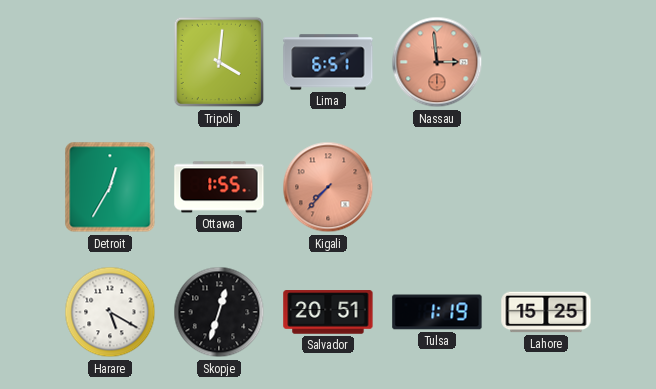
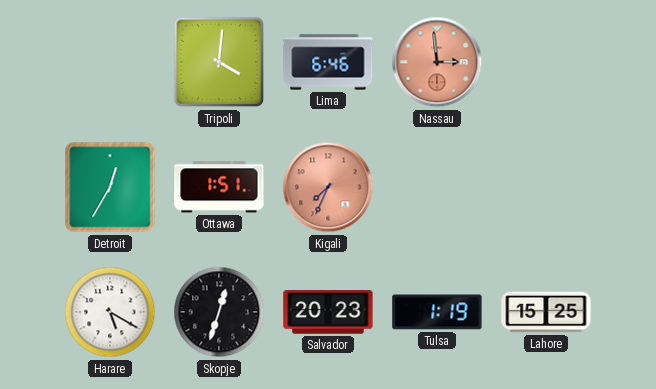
Lima: 6:51 -> 6:46
Ottawa: 1:55 -> 1:51
Kigali: 7:37 -> 7:34
Salvador: 20:51 -> 20:23
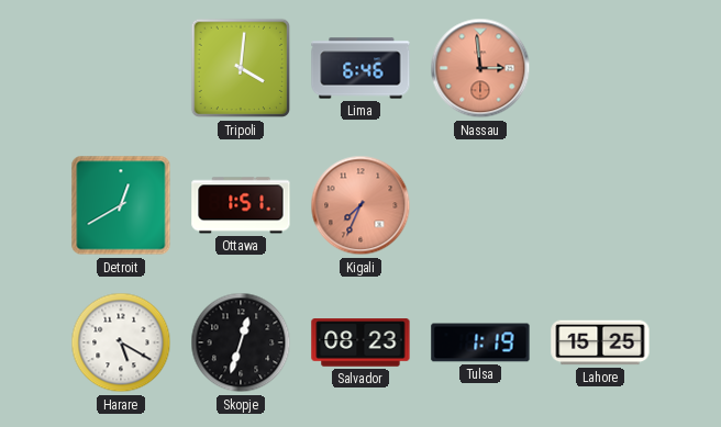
Detroit: 12:35 -> 12:40
Salvador: 20:23 -> 08:23
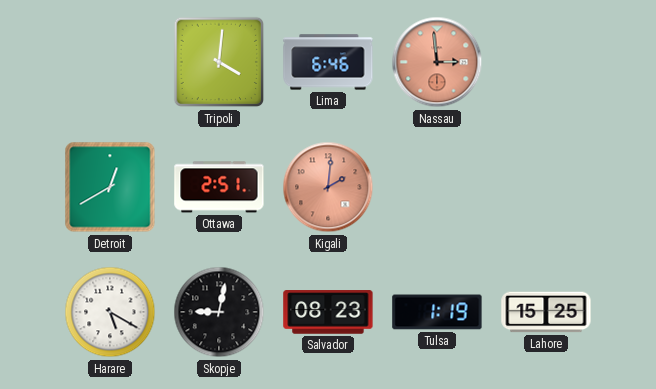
Ottawa: 1:51 -> 2:51
Kigali: 7:34 -> 2:01
Skopje: 12:33 -> 9:02
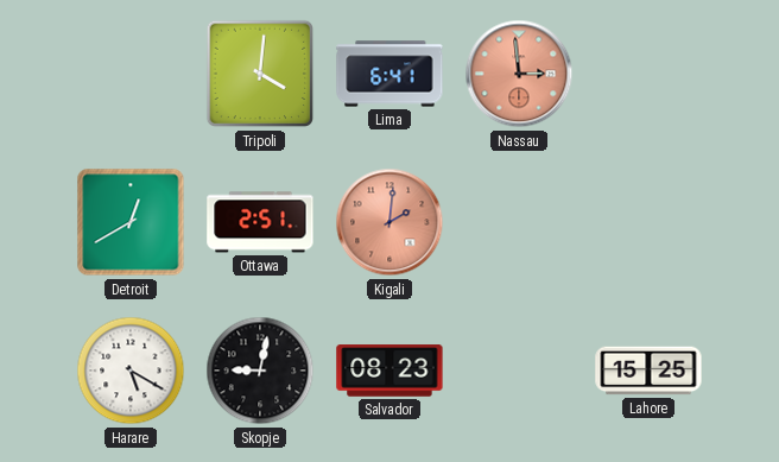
Lima: 6:46 -> 6:41
Tulsa: 1:19 -> none
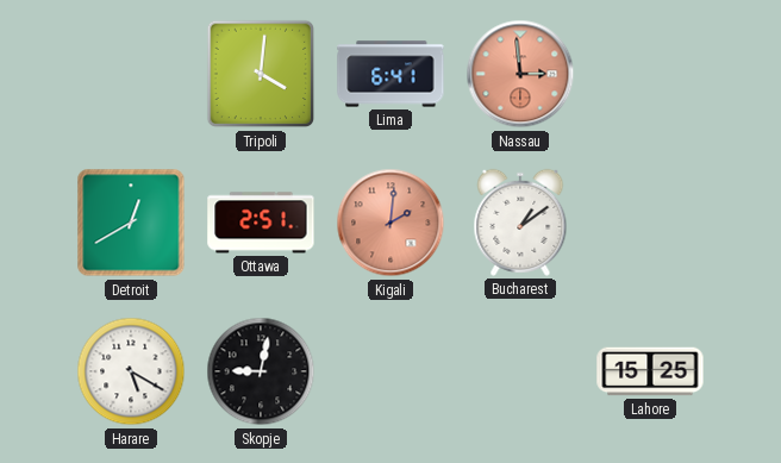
Bucharest: none -> 1:09
Salvador: 08:23 -> none
